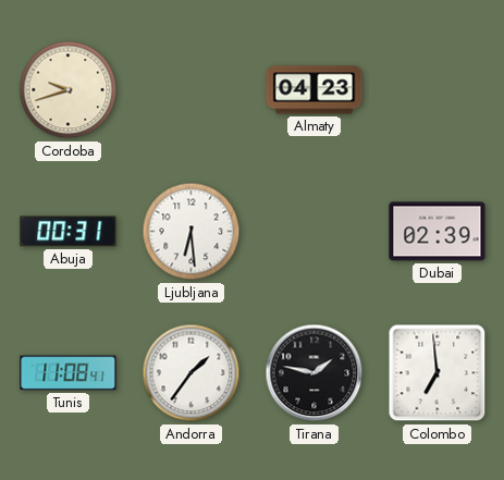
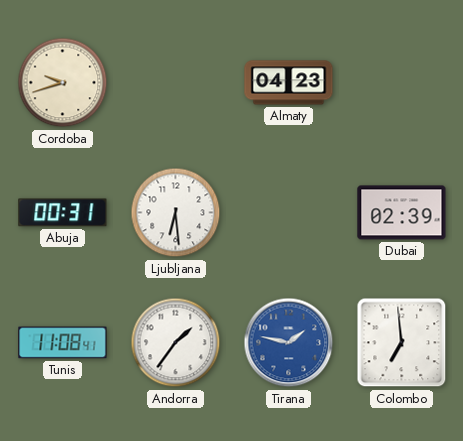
Tirana dial: black -> blue
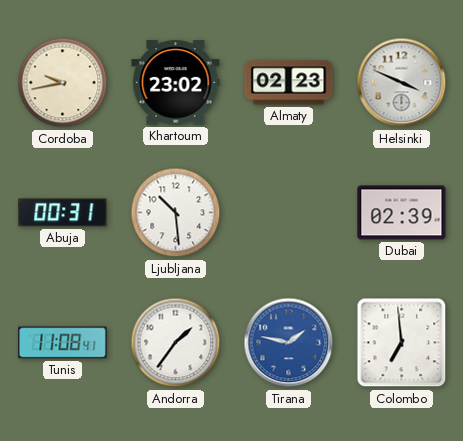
Cordoba: 9:42 -> 9:43
Khartoum: none -> 23:02
Almaty: 04:23 -> 02:23
Helsinki: none -> 3:49
Ljubljana: 6:29 -> 10:29
